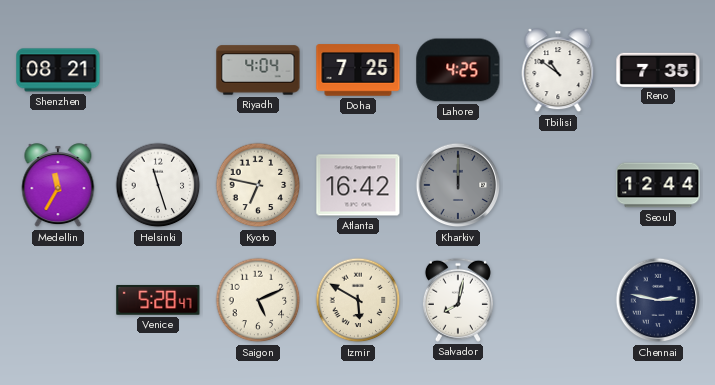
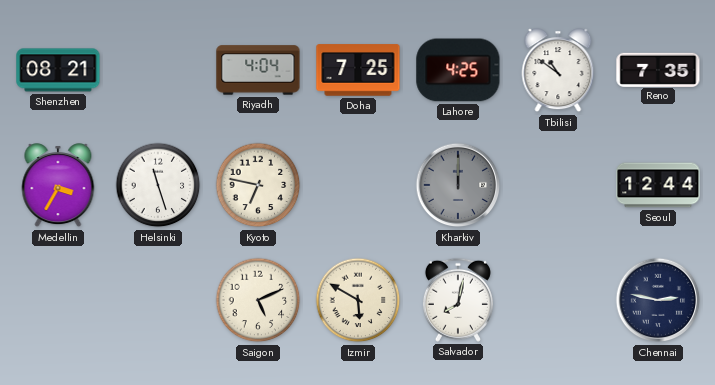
Medellin: 11:35 -> 3:35
Atlanta: 16:42 -> none
Venice: 5:28 -> none
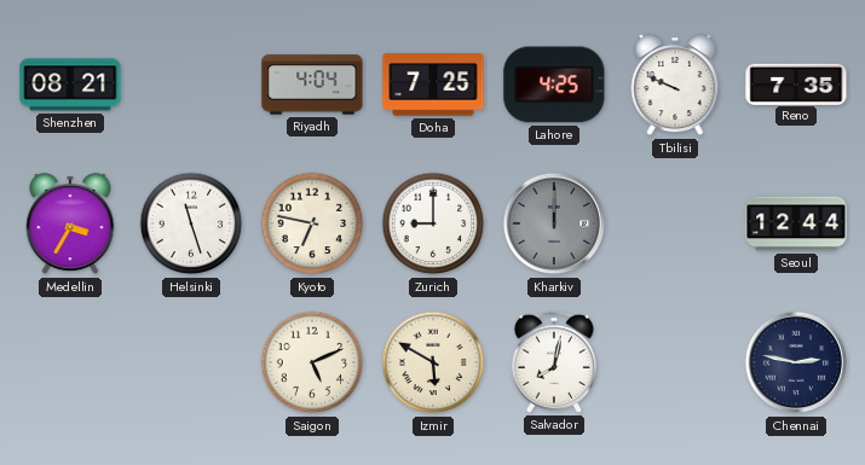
Tbilisi: 10:51 -> 9:49
Zurich: none -> 9:00
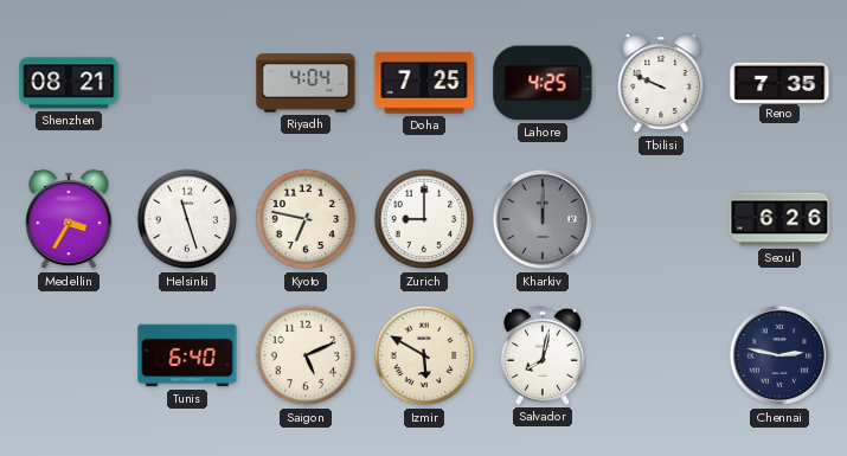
Seoul: 12:44 -> 6:26
Tunis: none -> 6:40
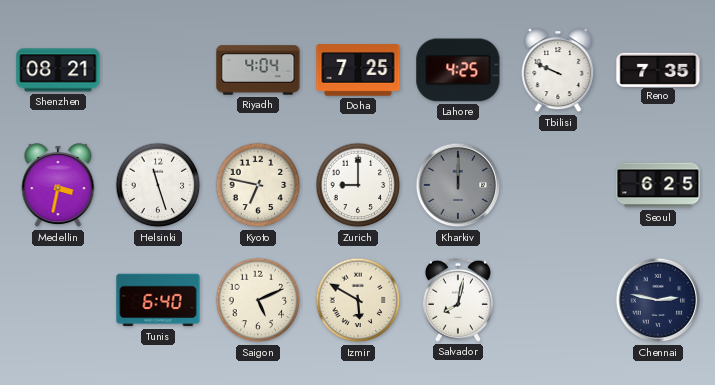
Medellin: 3:35 -> 3:32
Seoul: 6:26 -> 6:25
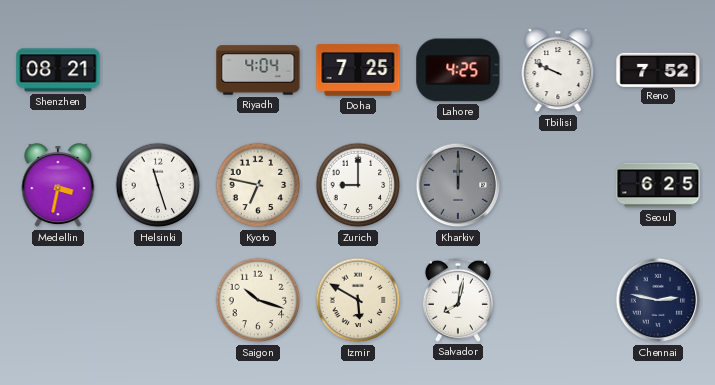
Reno: 7:35 -> 7:52
Tunis: 6:40 -> none
Saigon: 5:11 -> 10:18
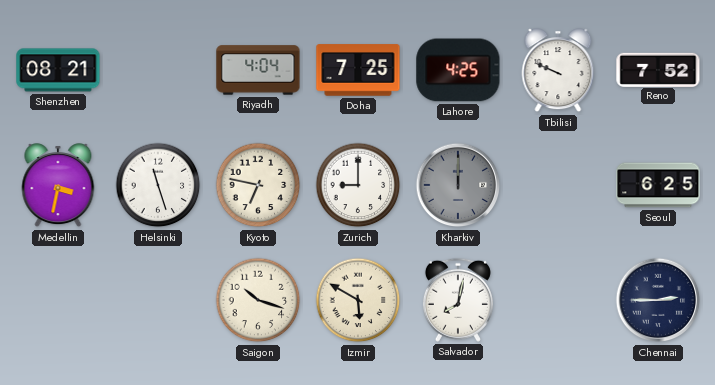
Chennai: 2:47 -> 2:45
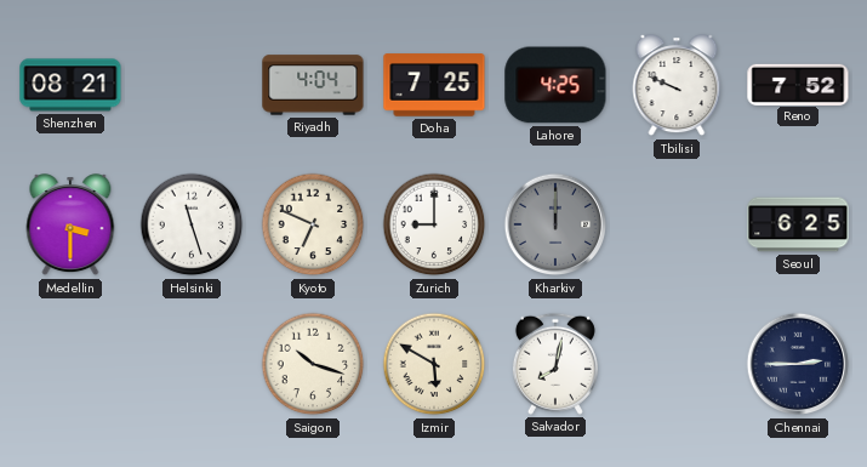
Medellin: 3:32 -> 3:30
Kyoto: 6:47 -> 6:49
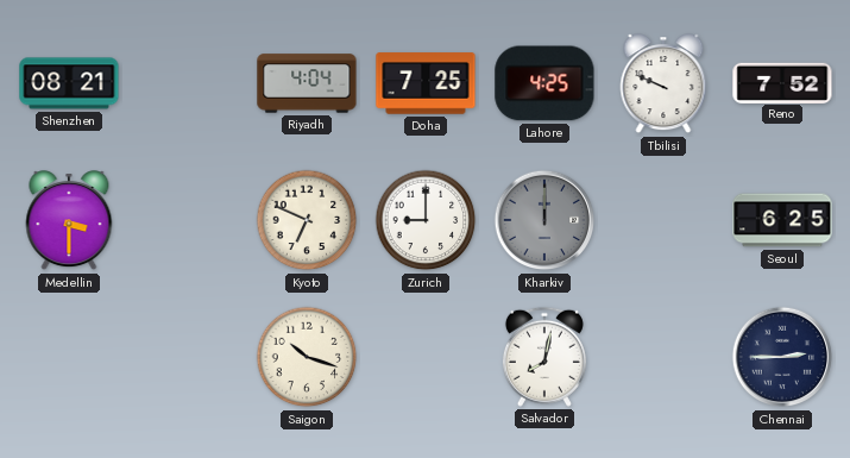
Helsinki: 11:27 -> none
Izmir: 5:50 -> none
